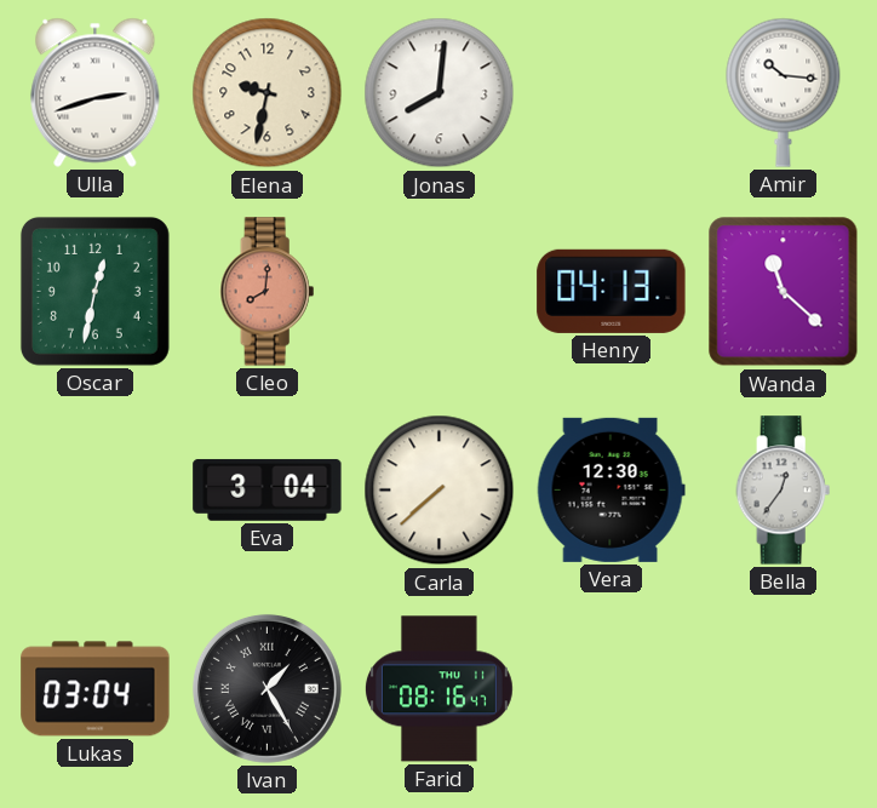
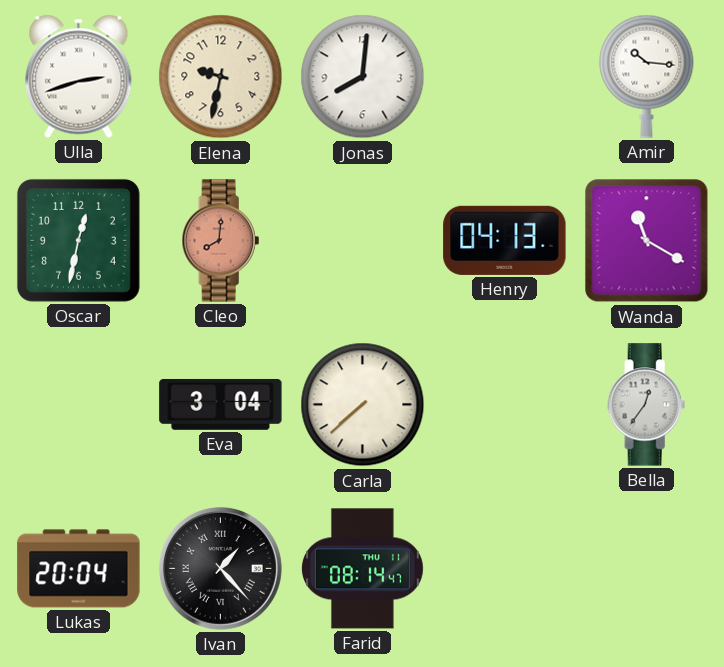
Wanda: 11:22 -> 11:20
Vera: 12:30 -> none
Lukas: 03:04 -> 20:04
Ivan: 1:25 -> 1:23
Farid: 08:16 -> 08:14
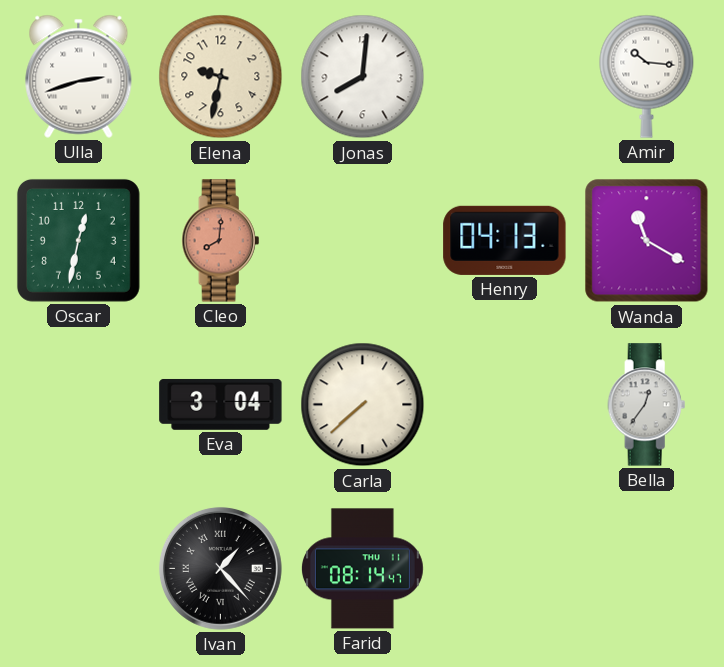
Lukas: 20:04 -> none
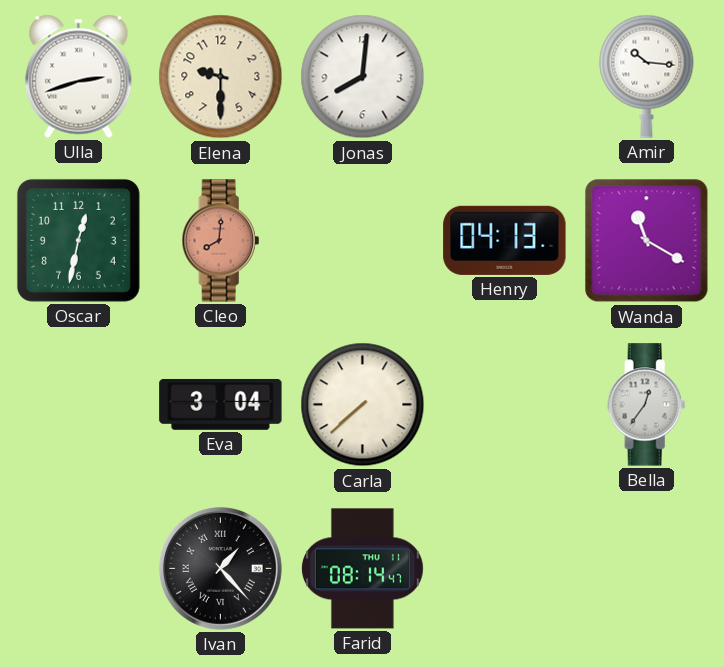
Elena: 9:32 -> 9:30
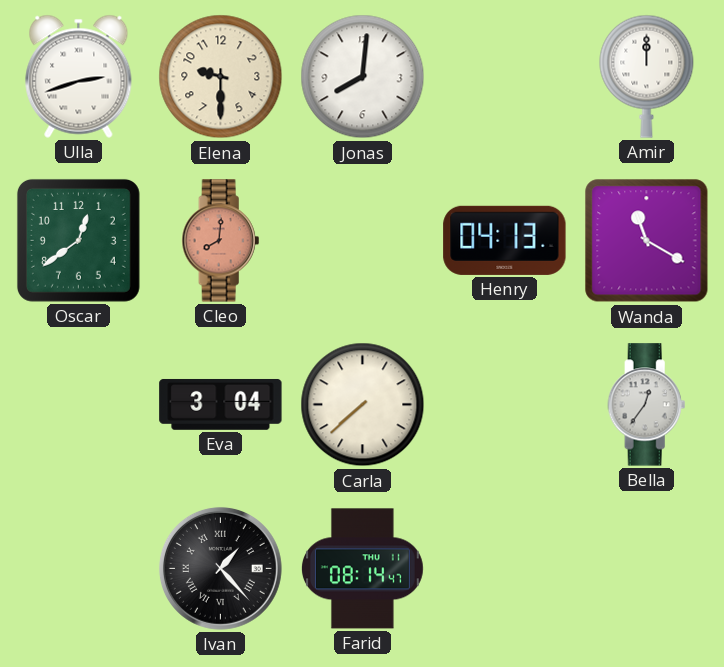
Amir: 10:16 -> 12:00
Oscar: 12:32 -> 12:39
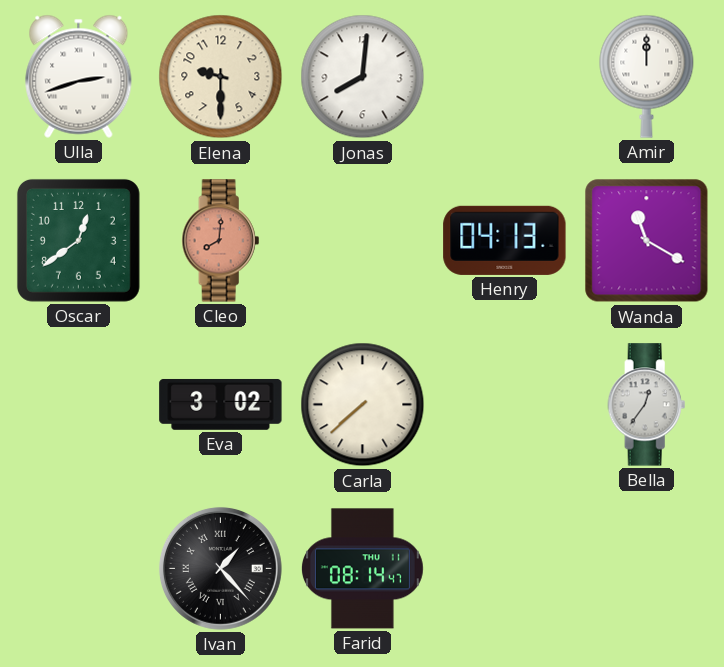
Eva: 3:04 -> 3:02
